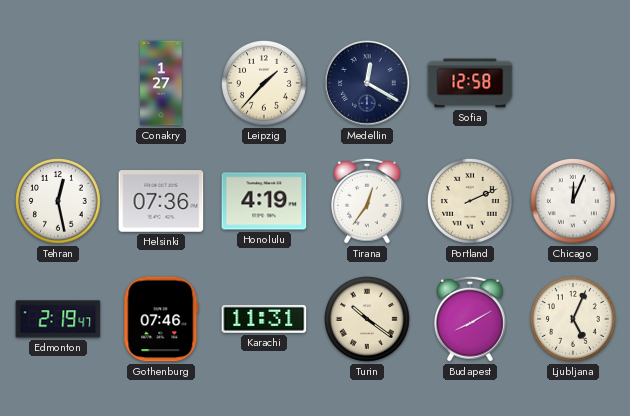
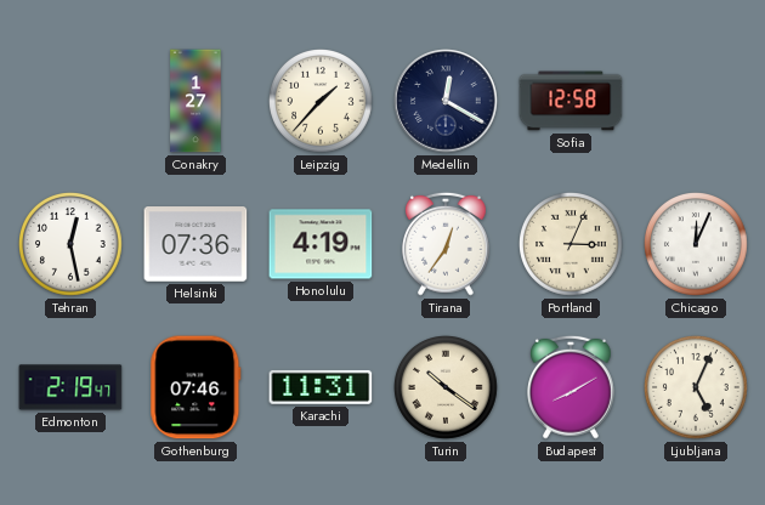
Portland: 2:11 -> 3:04
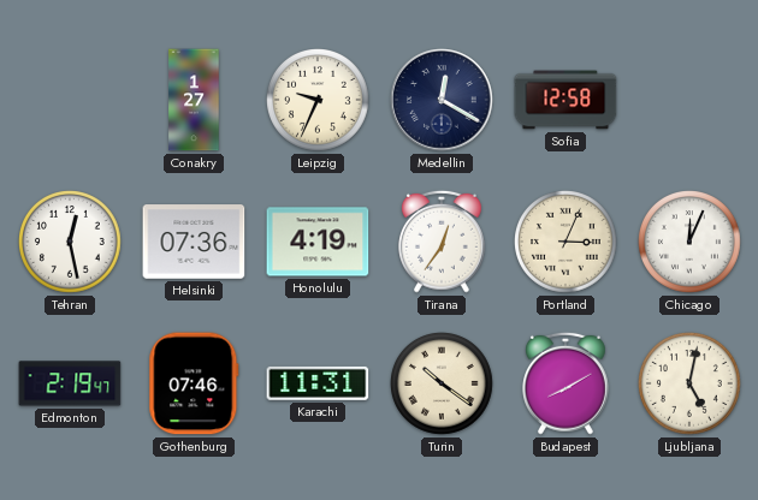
Leipzig: 1:37 -> 9:34
Ljubljana: 5:04 -> 5:02
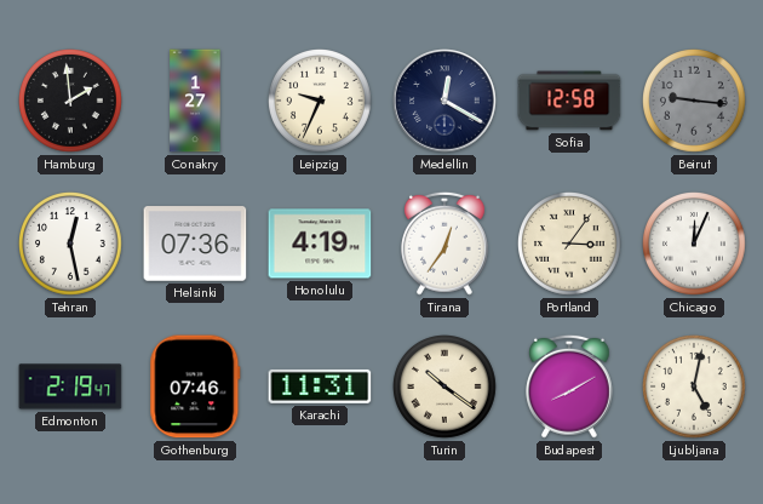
Hamburg: none -> 1:59
Beirut: none -> 9:16
Portland: 3:04 -> 3:06
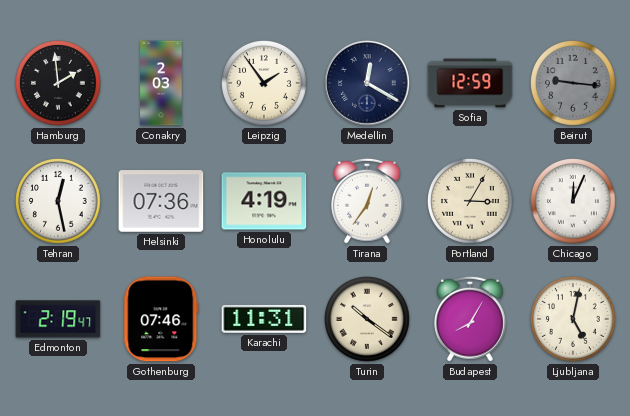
Conakry: 1:27 -> 2:03
Leipzig: 9:34 -> 1:54
Sofia: 12:58 -> 12:59
Portland: 3:06 -> 3:05
Budapest: 8:10 -> 8:05
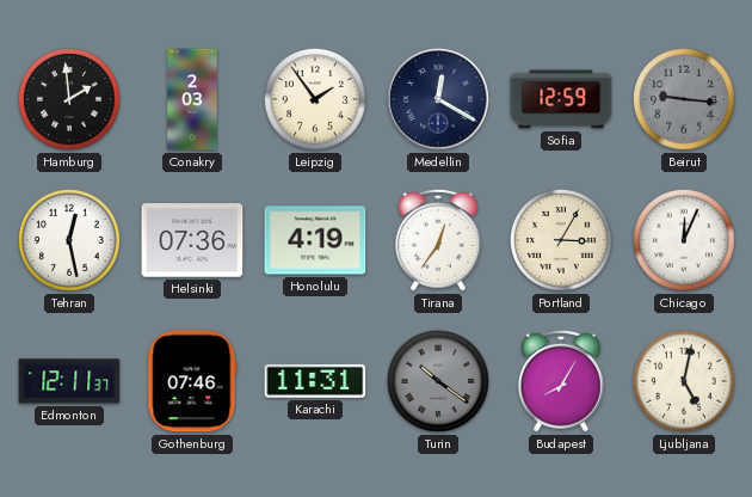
Edmonton: 2:19 -> 12:11
Turin dial: cream -> grey
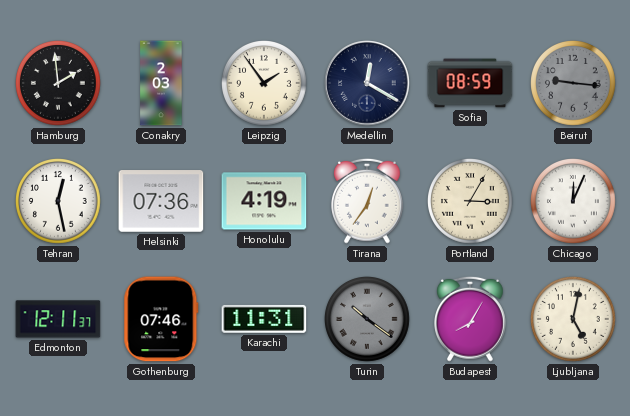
Sofia: 12:59 -> 08:59
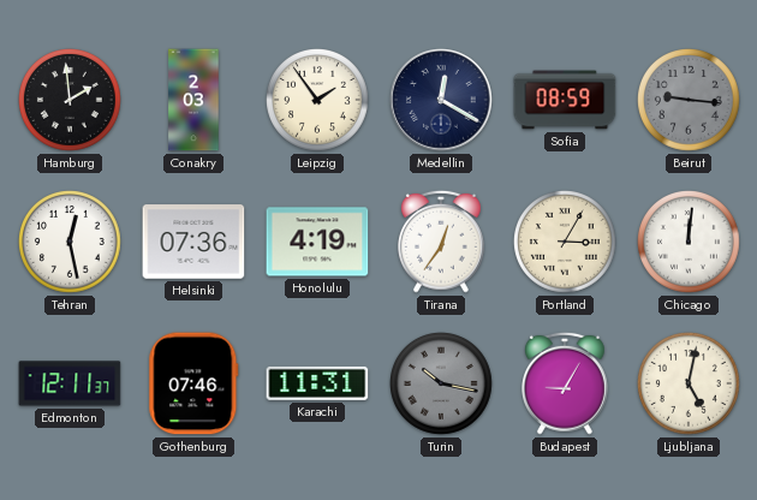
Chicago: 12:04 -> 12:01
Turin: 10:21 -> 10:17
Budapest: 8:05 -> 9:05
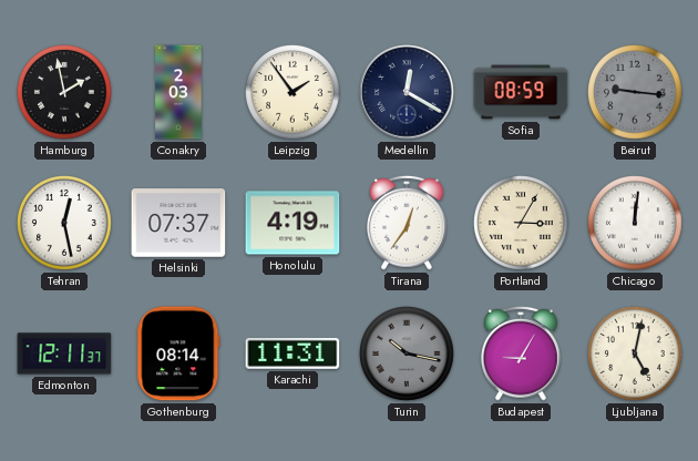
Hamburg: 1:59 -> 1:58
Helsinki: 07:36 -> 07:37
Gothenburg: 07:46 -> 08:14
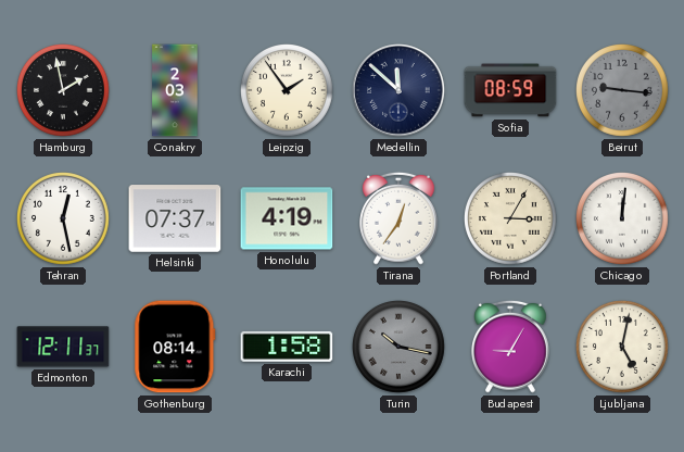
Medellin: 12:20 -> 11:52
Karachi: 11:31 -> 1:58
